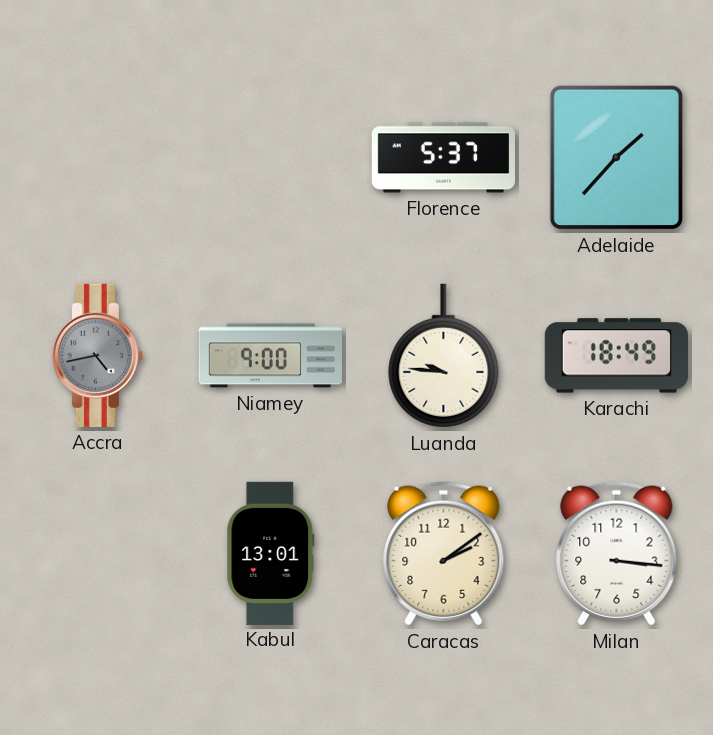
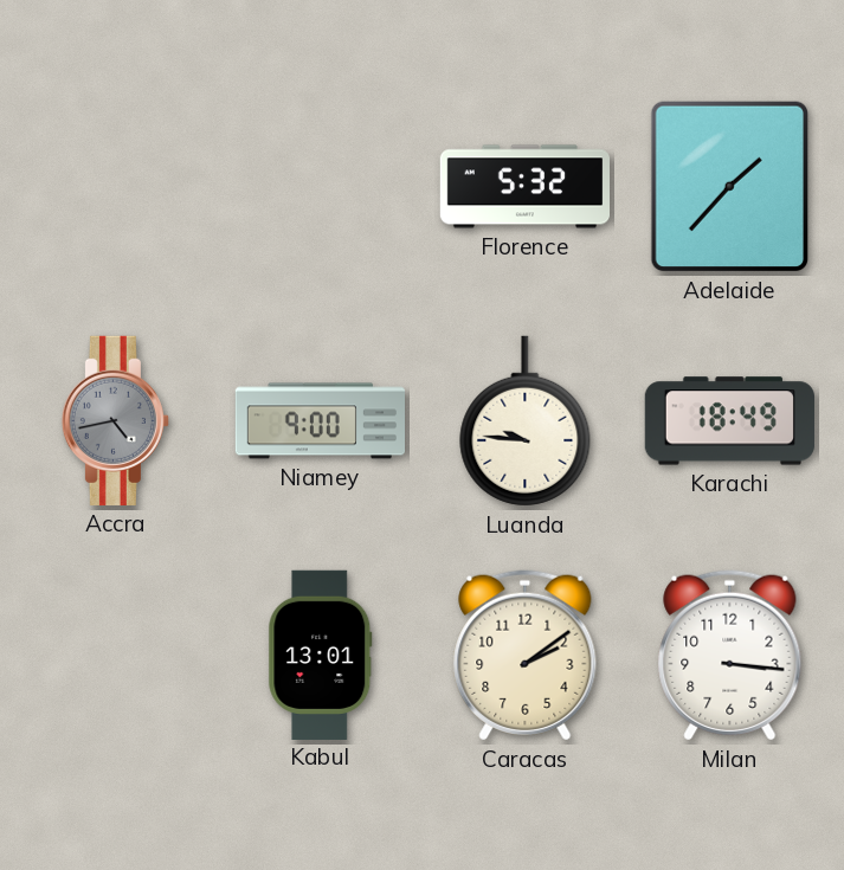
Florence: 5:37 -> 5:32
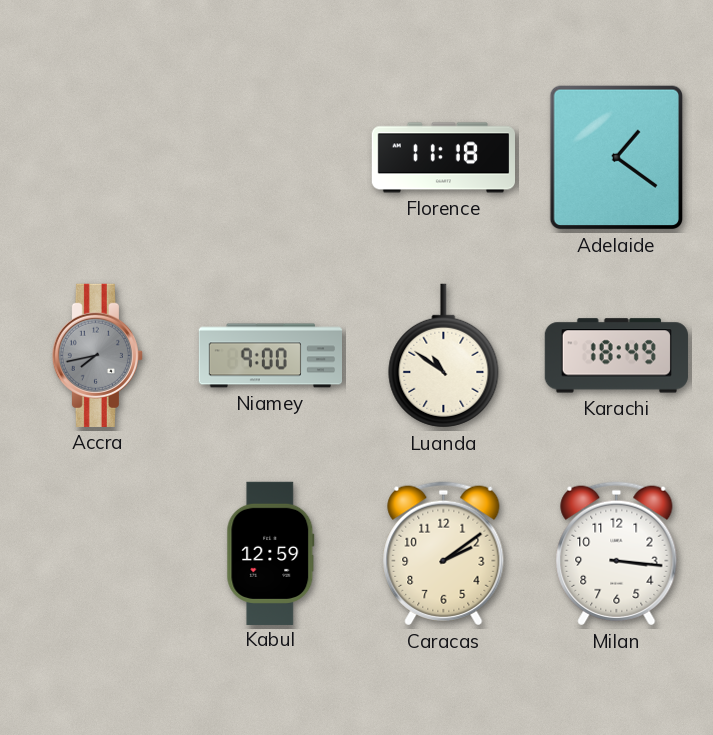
Florence: 5:32 -> 11:18
Adelaide: 1:37 -> 1:21
Accra: 4:43 -> 7:43
Luanda: 9:46 -> 10:51
Kabul: 13:01 -> 12:59
